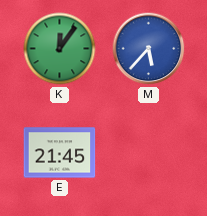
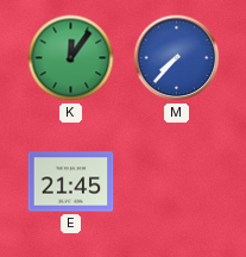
M: 5:37 -> 7:37
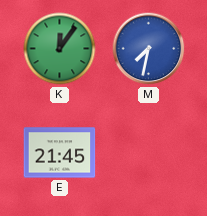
M: 7:37 -> 7:32
